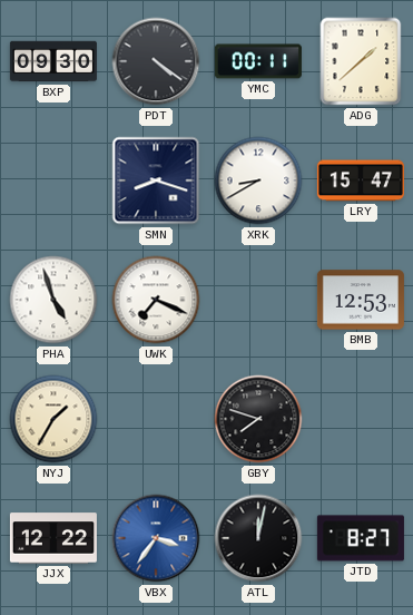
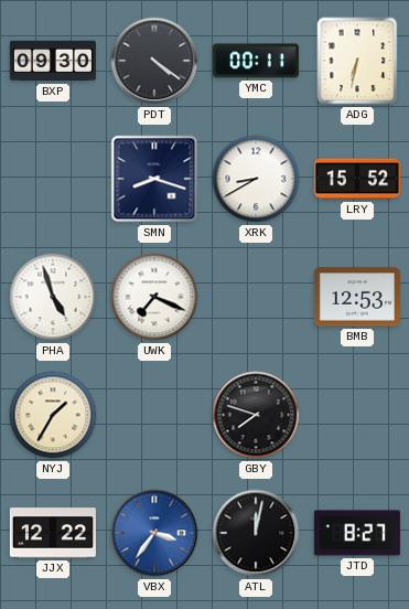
ADG: 1:38 -> 6:32
LRY: 15:47 -> 15:52
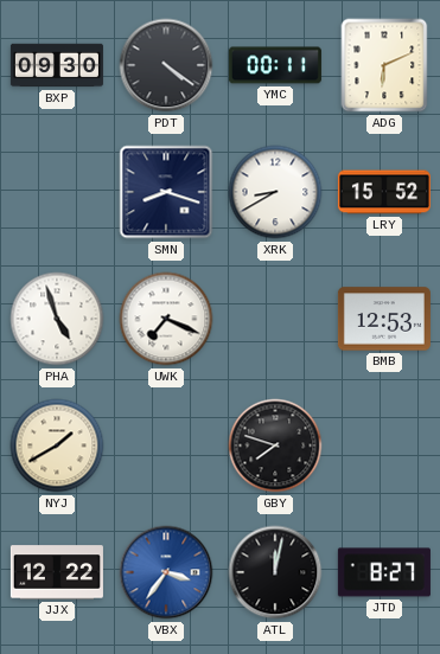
ADG: 6:32 -> 6:11
NYJ: 1:35 -> 1:40
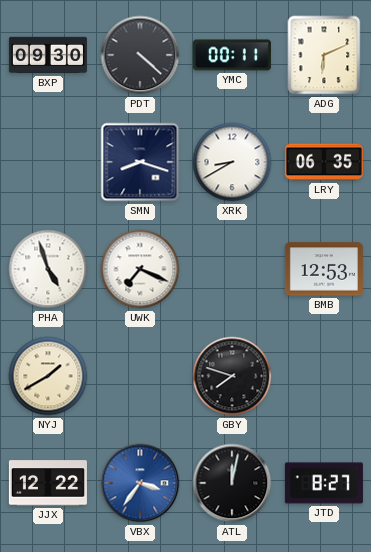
PDT: 4:21 -> 4:22
LRY: 15:52 -> 06:35
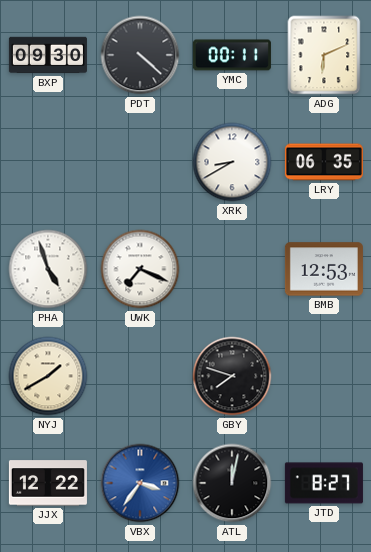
SMN: 8:18 -> none
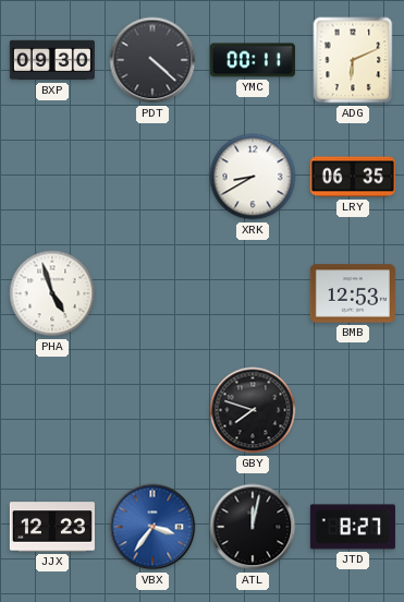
UWK: 7:19 -> none
NYJ: 1:40 -> none
JJX: 12:22 -> 12:23
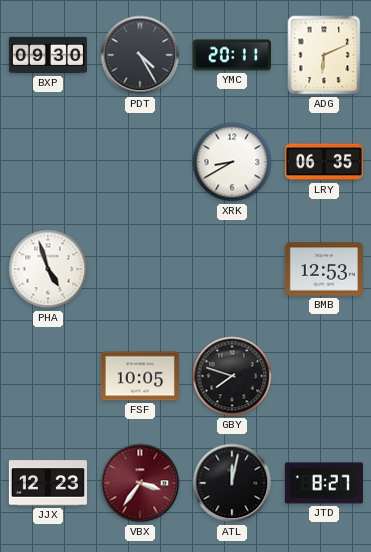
PDT: 4:22 -> 4:25
YMC: 00:11 -> 20:11
FSF: none -> 10:05
VBX dial: blue -> burgundy
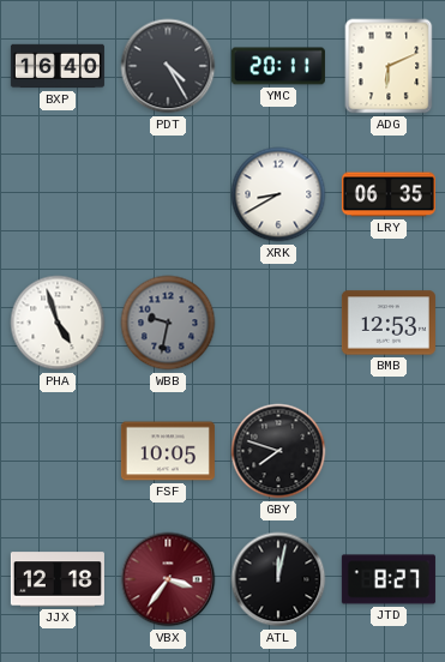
BXP: 09:30 -> 16:40
WBB: none -> 9:32
JJX: 12:23 -> 12:18
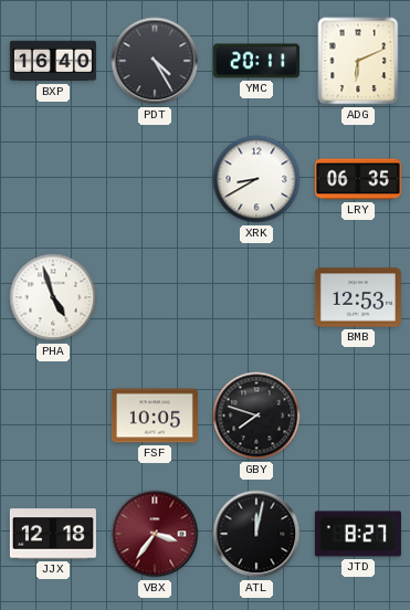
WBB: 9:32 -> none
